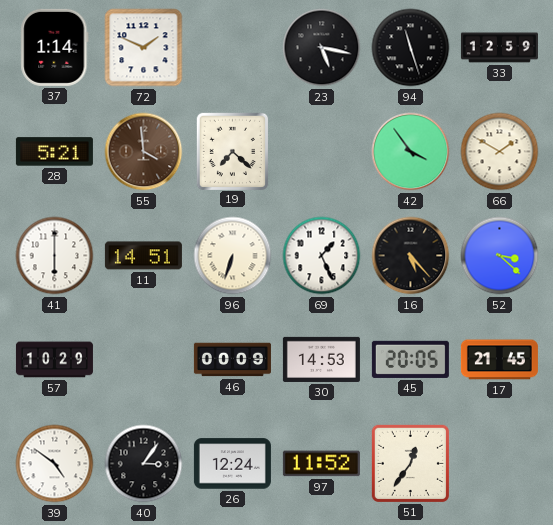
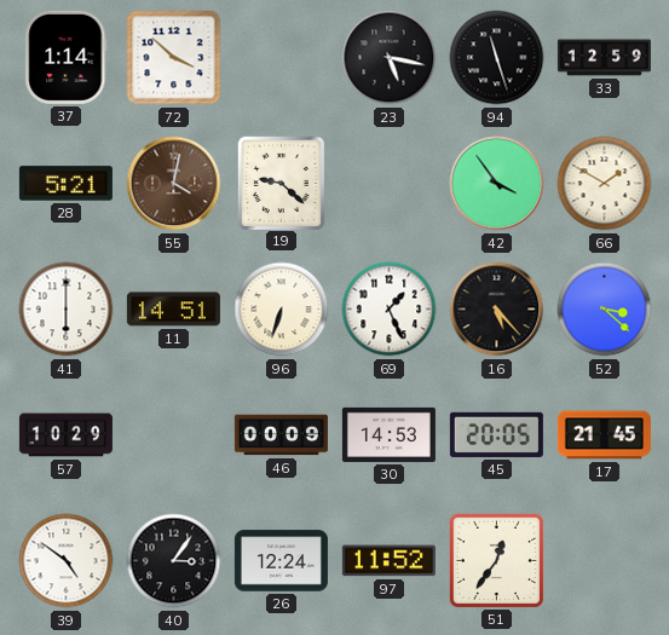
72: 1:49 -> 3:52
55: 3:59 -> 4:02
19: 7:22 -> 9:22
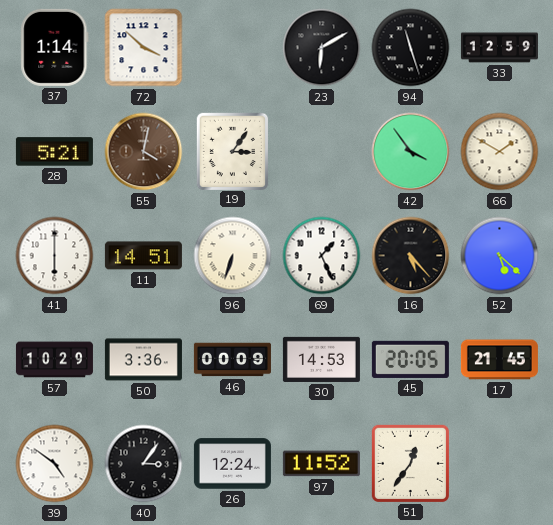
23: 5:17 -> 6:10
19: 9:22 -> 3:06
52: 3:22 -> 5:22
50: none -> 3:36
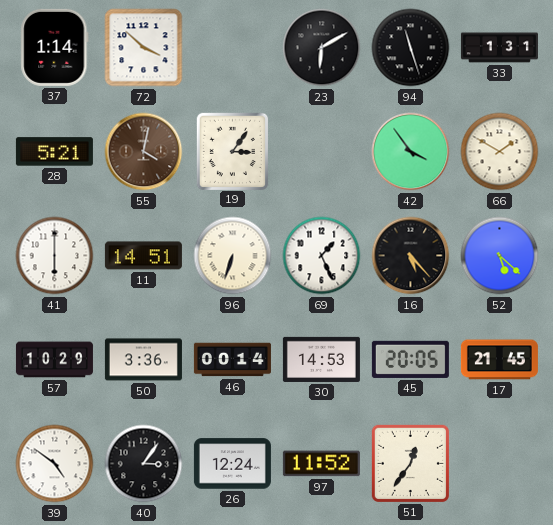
33: 12:59 -> 1:31
46: 00:09 -> 00:14
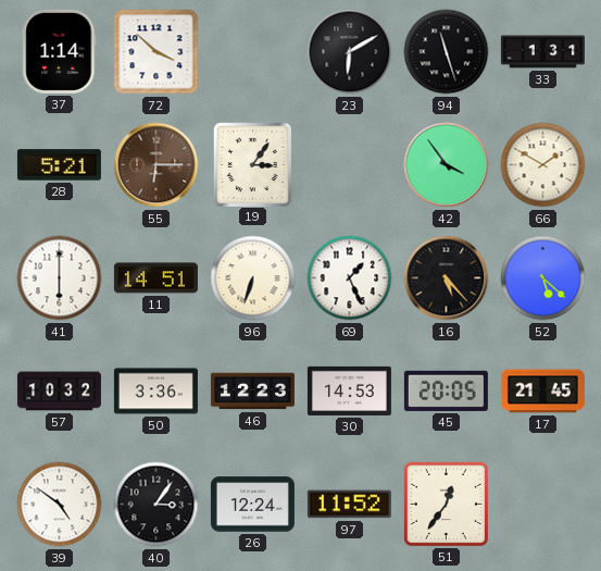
55: 4:02 -> 6:15
57: 10:29 -> 10:32
46: 00:14 -> 12:23
